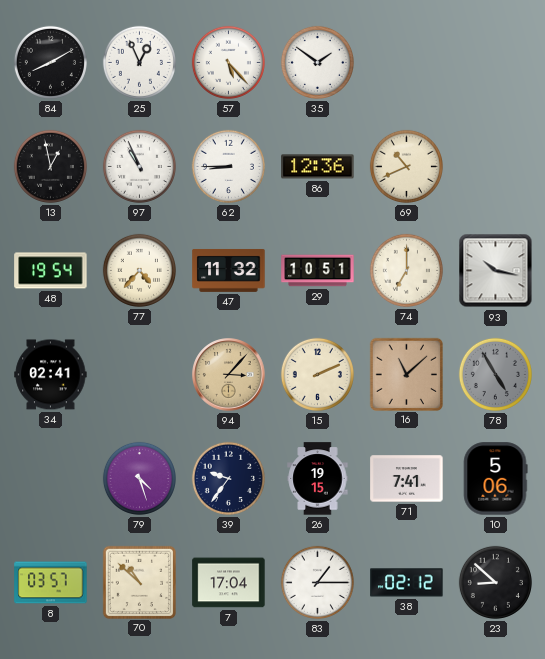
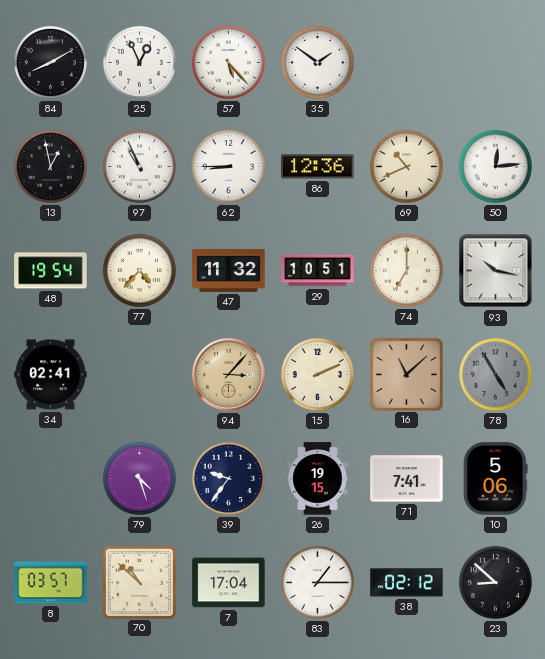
50: none -> 12:14
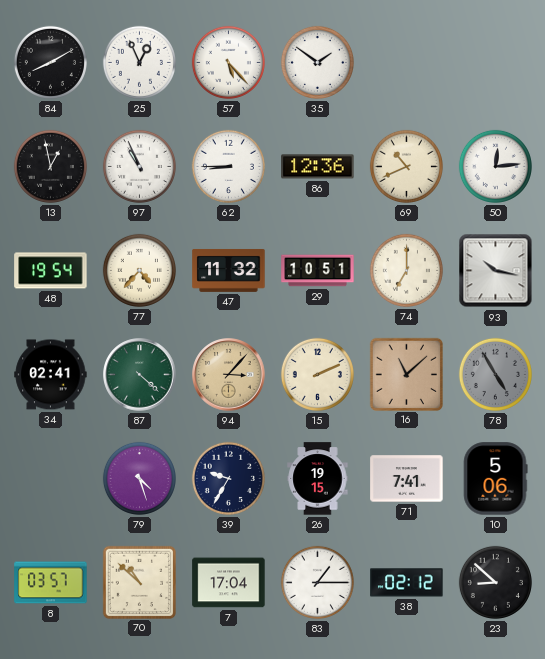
87: none -> 4:22
39: 9:36 -> 9:35
